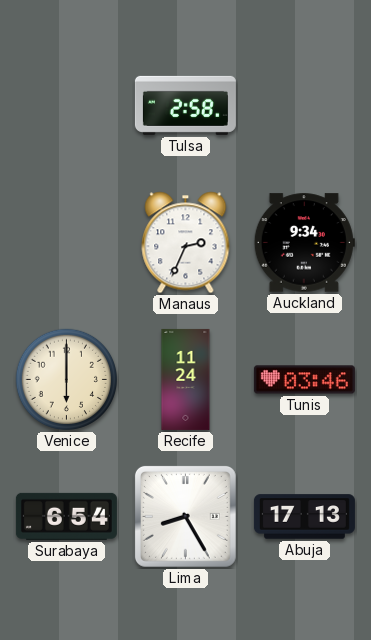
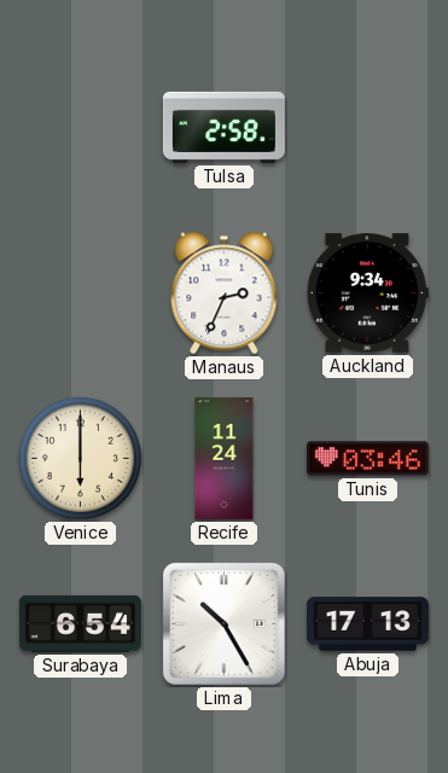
Lima: 8:25 -> 10:25
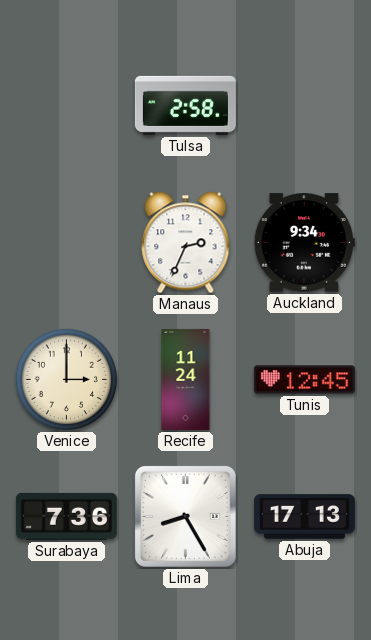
Venice: 6:00 -> 3:00
Tunis: 03:46 -> 12:45
Surabaya: 6:54 -> 7:36
Lima: 10:25 -> 8:25
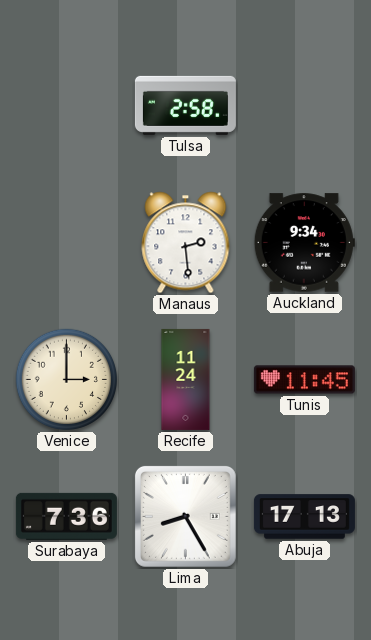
Manaus: 2:34 -> 2:29
Tunis: 12:45 -> 11:45
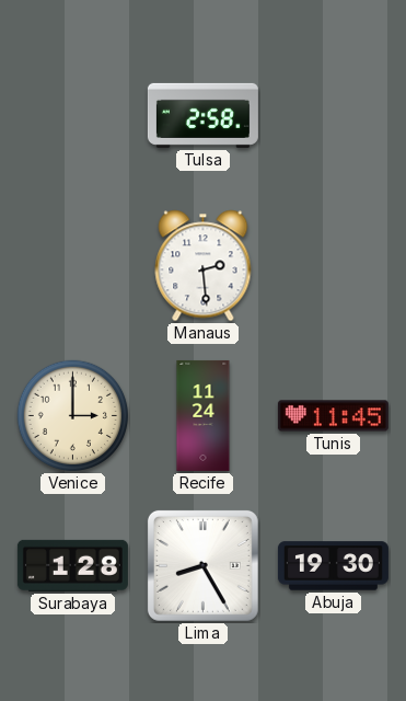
Auckland: 9:34 -> none
Surabaya: 7:36 -> 1:28
Abuja: 17:13 -> 19:30
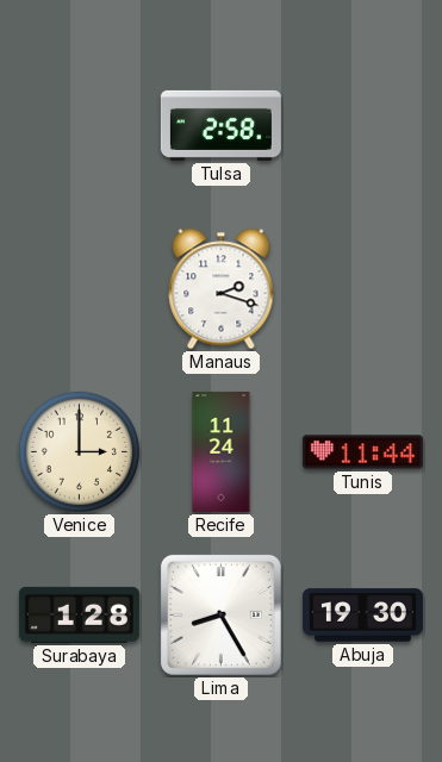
Manaus: 2:29 -> 2:18
Tunis: 11:45 -> 11:44
